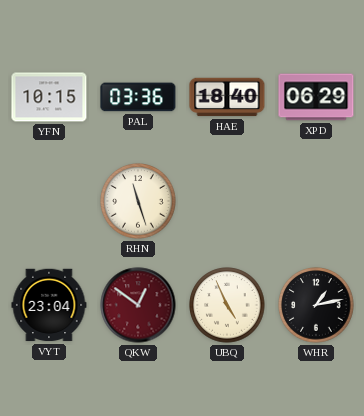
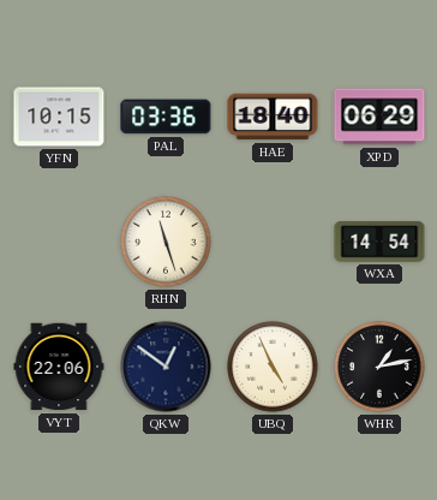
WXA: none -> 14:54
VYT: 23:04 -> 22:06
QKW dial: burgundy -> navy
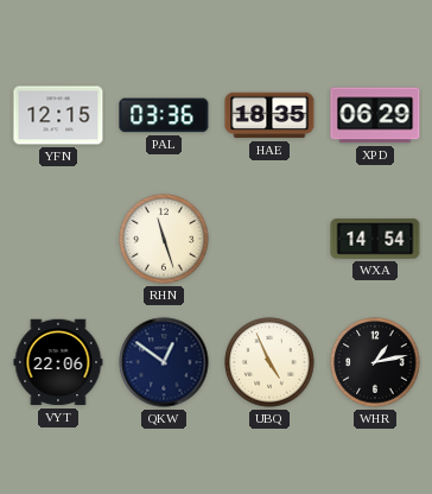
YFN: 10:15 -> 12:15
HAE: 18:40 -> 18:35
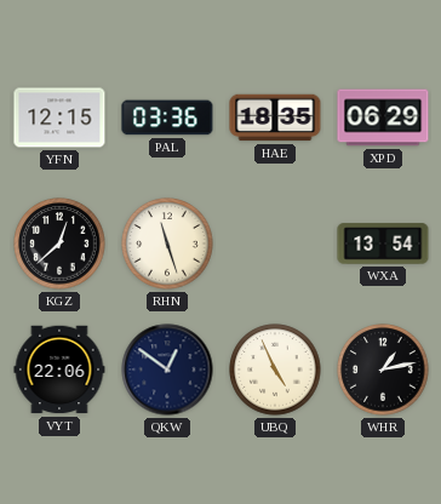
KGZ: none -> 12:38
WXA: 14:54 -> 13:54
